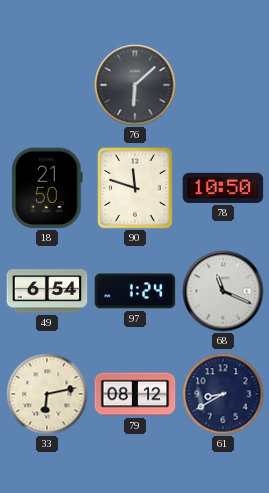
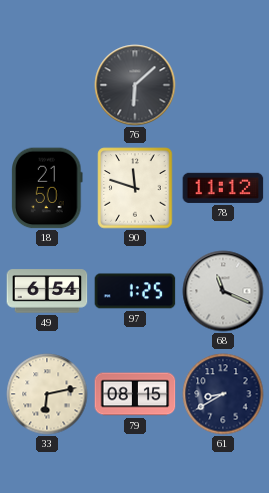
78: 10:50 -> 11:12
97: 1:24 -> 1:25
79: 08:12 -> 08:15
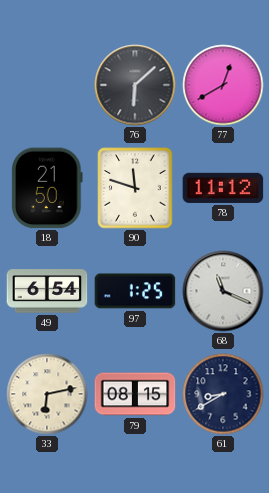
77: none -> 12:40
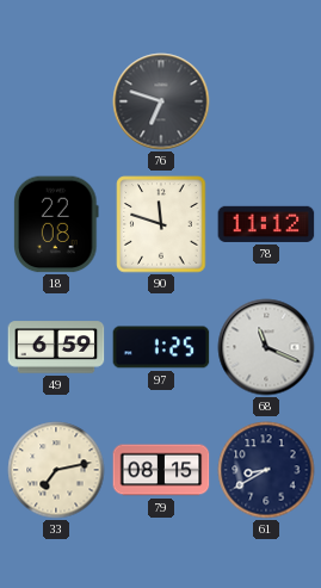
76: 6:08 -> 6:48
77: 12:40 -> none
18: 21:50 -> 22:08
49: 6:54 -> 6:59
33: 6:13 -> 7:13
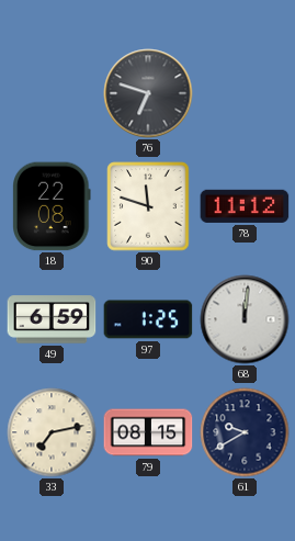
68: 11:19 -> 12:01
61: 8:40 -> 9:40
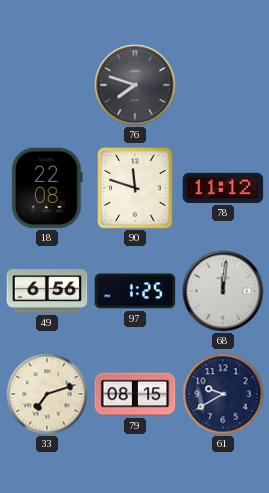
76: 6:48 -> 7:48
49: 6:59 -> 6:56
33: 7:13 -> 7:12
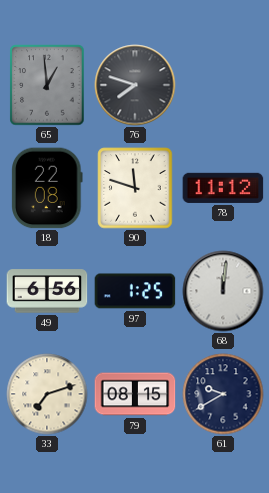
65: none -> 12:59
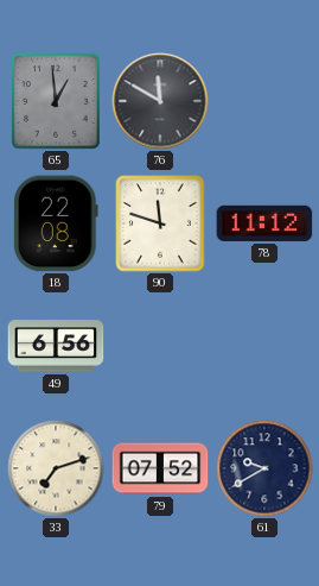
76: 7:48 -> 11:50
97: 1:25 -> none
68: 12:01 -> none
79: 08:15 -> 07:52
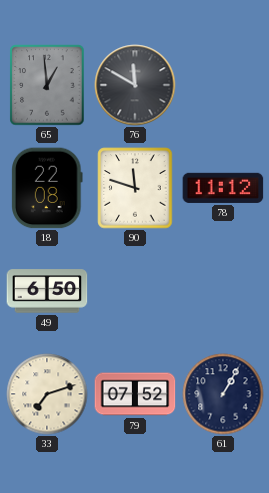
49: 6:56 -> 6:50
61: 9:40 -> 1:05
